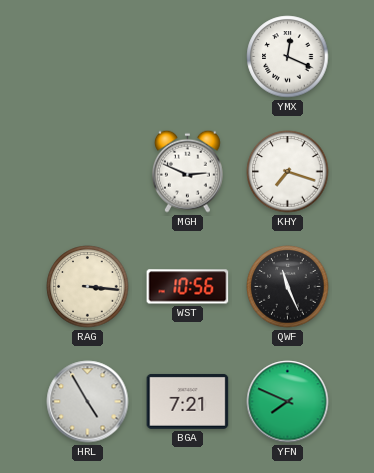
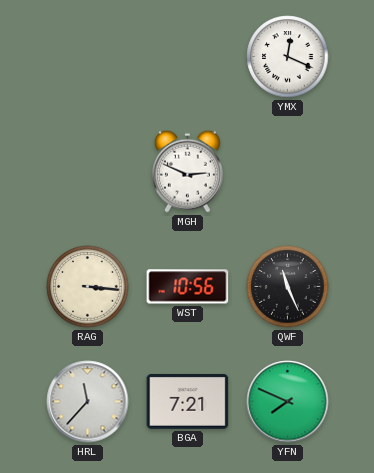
KHY: 7:18 -> none
HRL: 4:55 -> 11:37
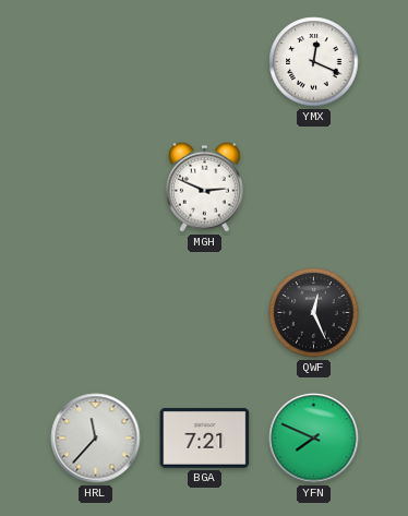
RAG: 3:16 -> none
WST: 10:56 -> none
QWF: 11:26 -> 12:26
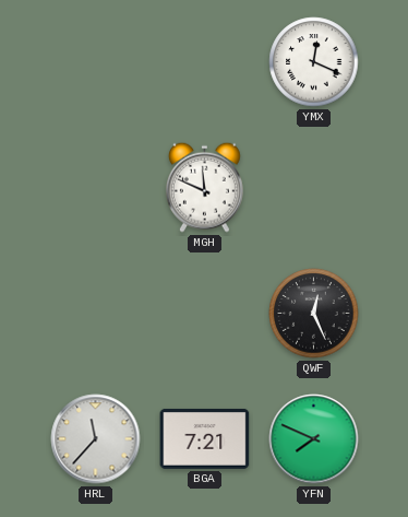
MGH: 2:49 -> 11:49
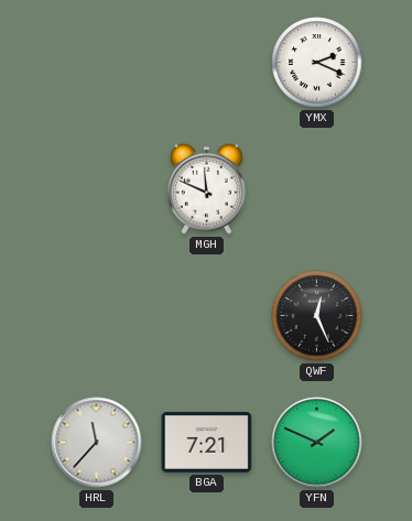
YMX: 12:19 -> 2:19
YFN: 7:49 -> 1:49
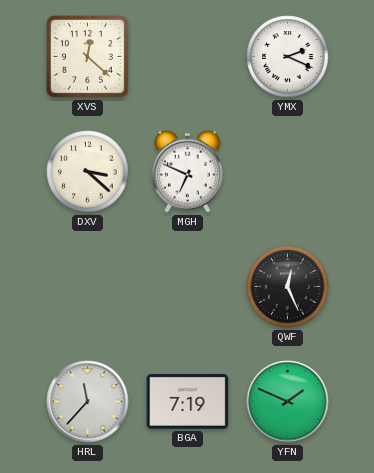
XVS: none -> 12:22
DXV: none -> 3:22
MGH: 11:49 -> 6:49
BGA: 7:21 -> 7:19
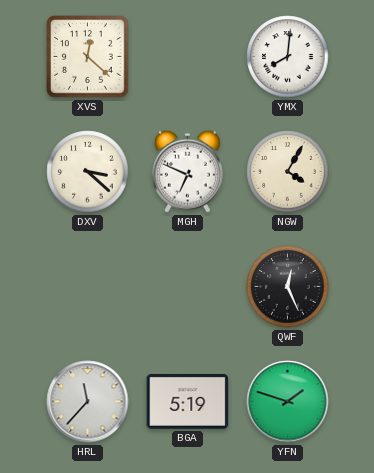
YMX: 2:19 -> 8:01
NGW: none -> 4:05
BGA: 7:19 -> 5:19
YFN: 1:49 -> 1:48
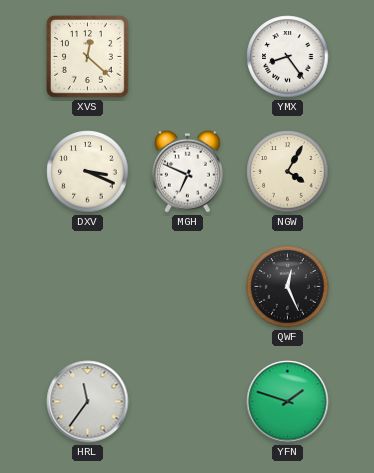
YMX: 8:01 -> 8:24
DXV: 3:22 -> 3:19
HRL: 11:37 -> 11:36
BGA: 5:19 -> none
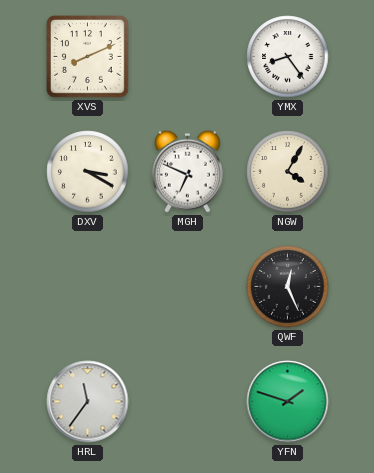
XVS: 12:22 -> 8:11
DXV: 3:19 -> 3:20
